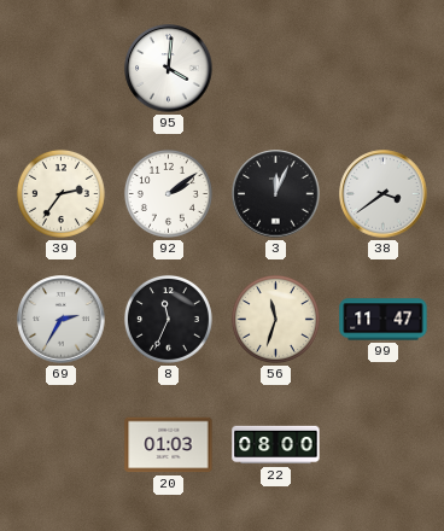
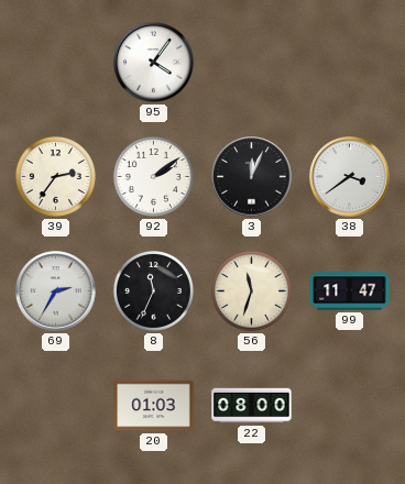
95: 4:01 -> 4:06
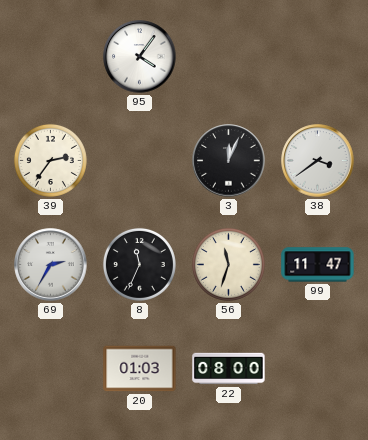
92: 2:09 -> none
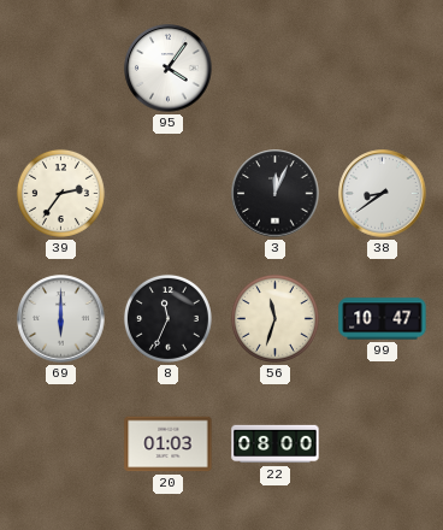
38: 3:39 -> 8:39
69: 2:35 -> 6:00
99: 11:47 -> 10:47
